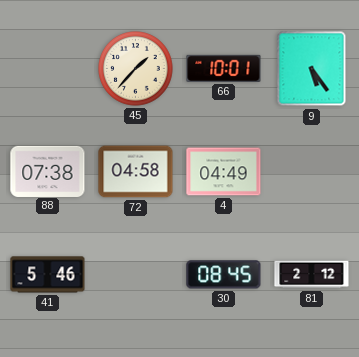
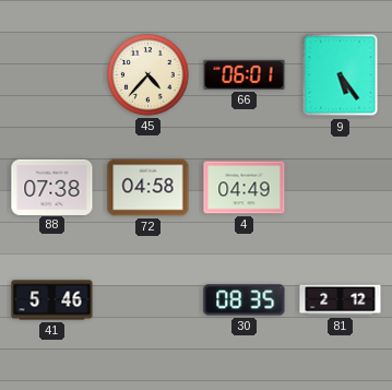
45: 1:37 -> 4:37
66: 10:01 -> 06:01
30: 08:45 -> 08:35
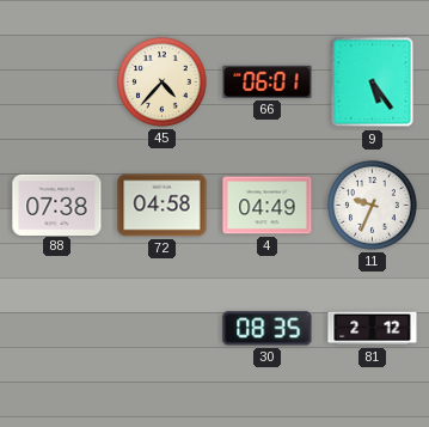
11: none -> 9:34
41: 5:46 -> none
